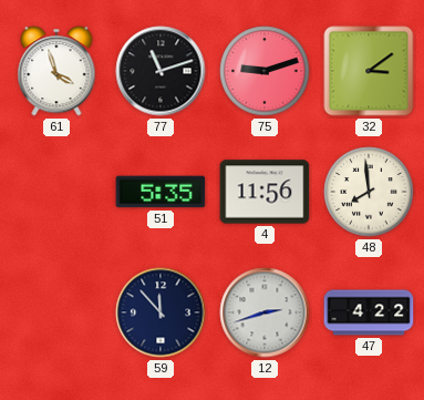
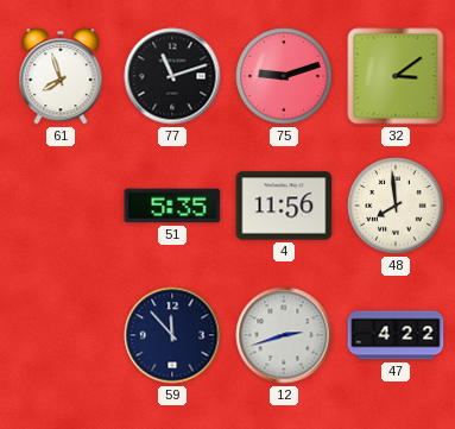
61: 3:57 -> 7:57
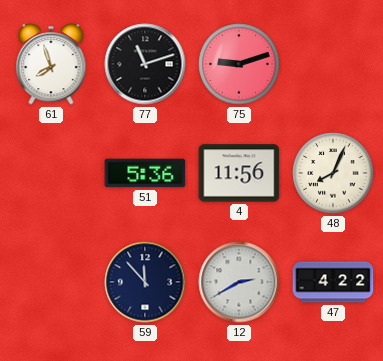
32: 3:09 -> none
51: 5:35 -> 5:36
48: 7:59 -> 8:04
12: 2:42 -> 2:40
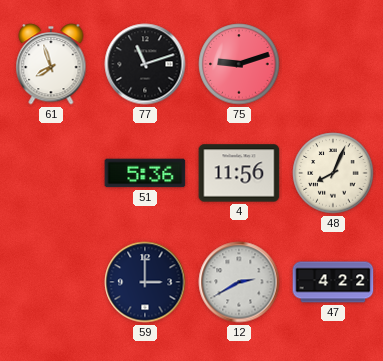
59: 11:53 -> 3:00
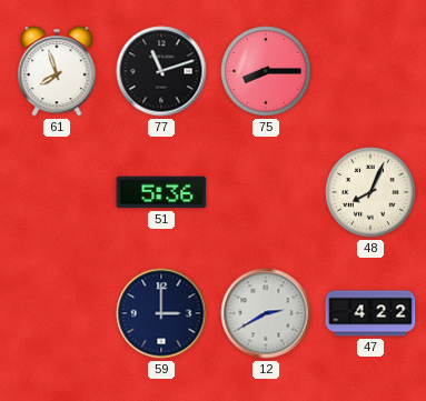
75: 9:12 -> 8:15
4: 11:56 -> none
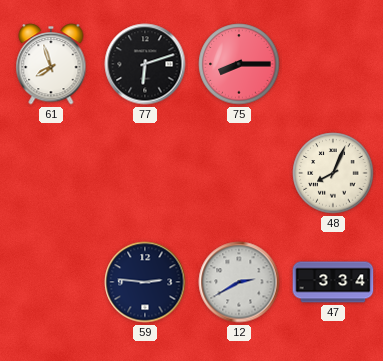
77: 11:12 -> 6:12
51: 5:36 -> none
59: 3:00 -> 2:46
47: 4:22 -> 3:34
